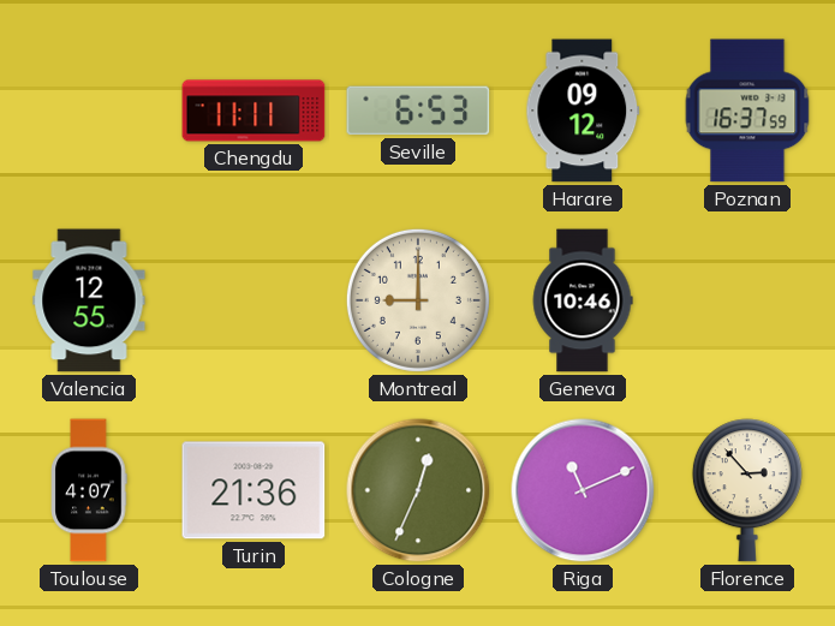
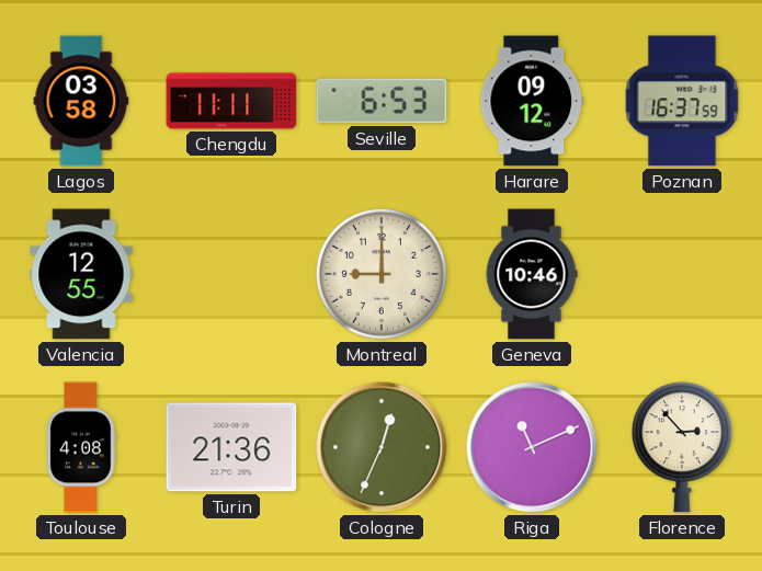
Lagos: none -> 03:58
Toulouse: 4:07 -> 4:08
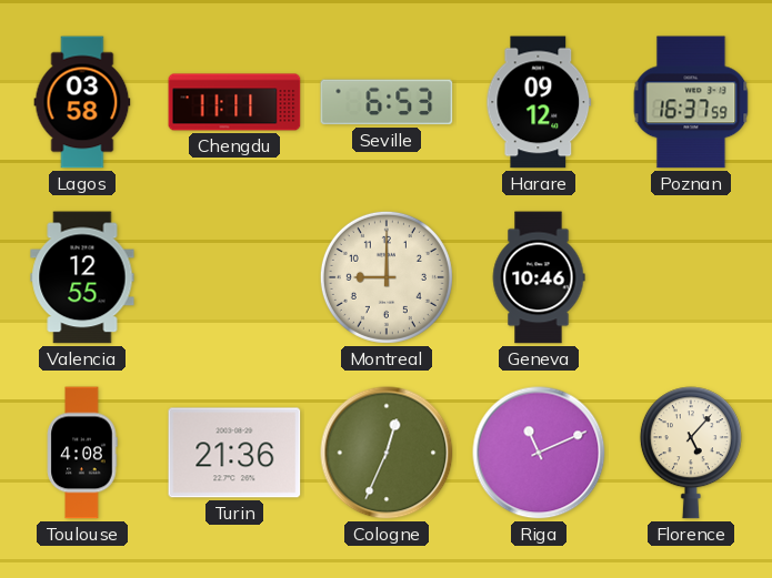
Florence: 2:53 -> 5:07
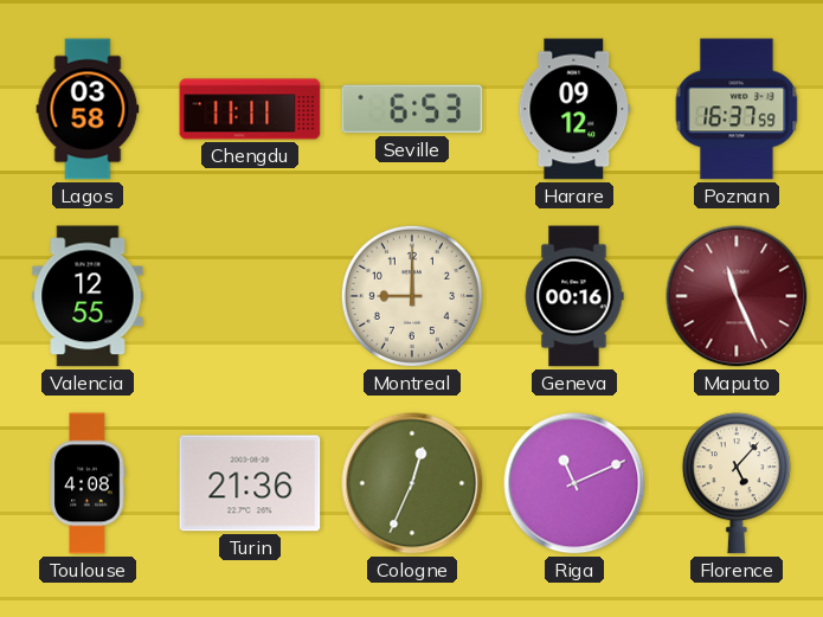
Geneva: 10:46 -> 00:16
Maputo: none -> 11:26
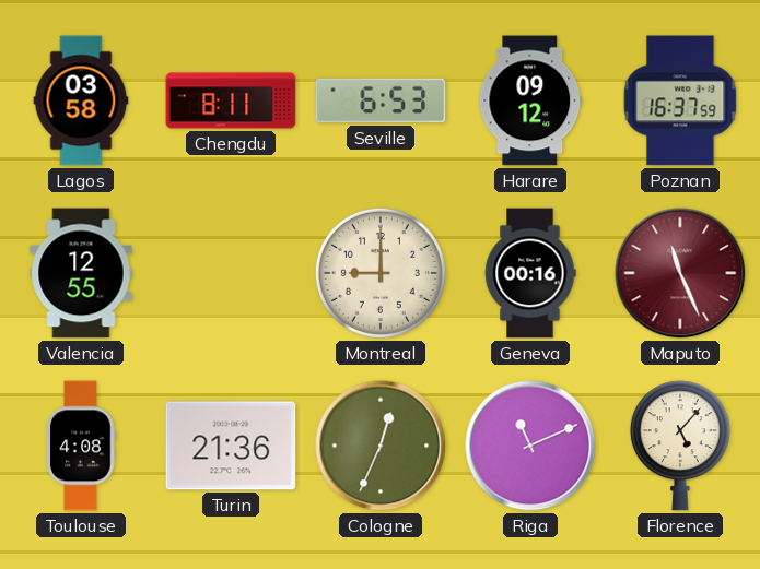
Chengdu: 11:11 -> 8:11
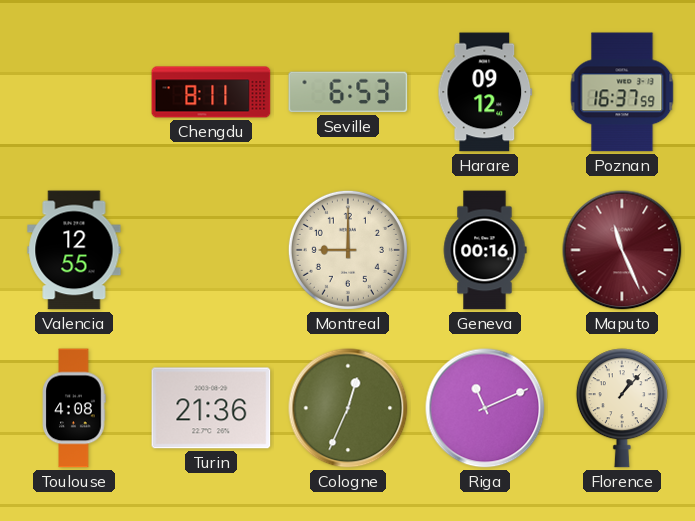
Lagos: 03:58 -> none
Florence: 5:07 -> 1:07
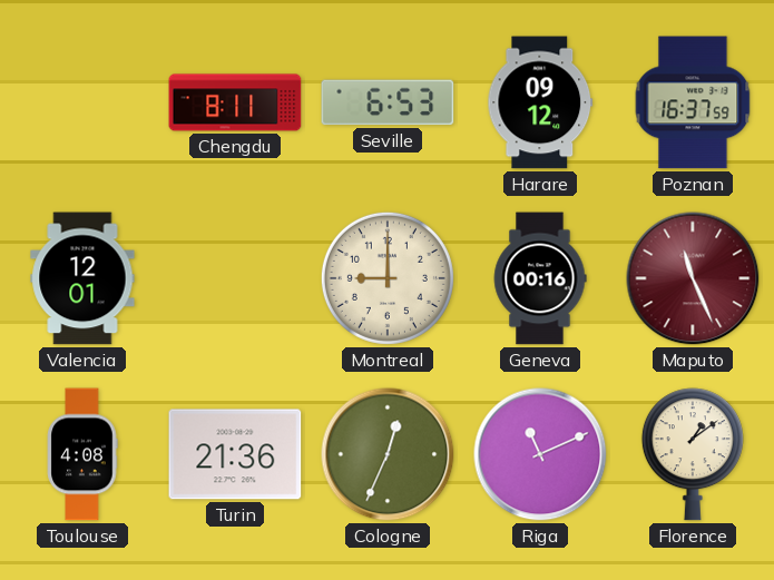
Valencia: 12:55 -> 12:01
Florence: 1:07 -> 1:09
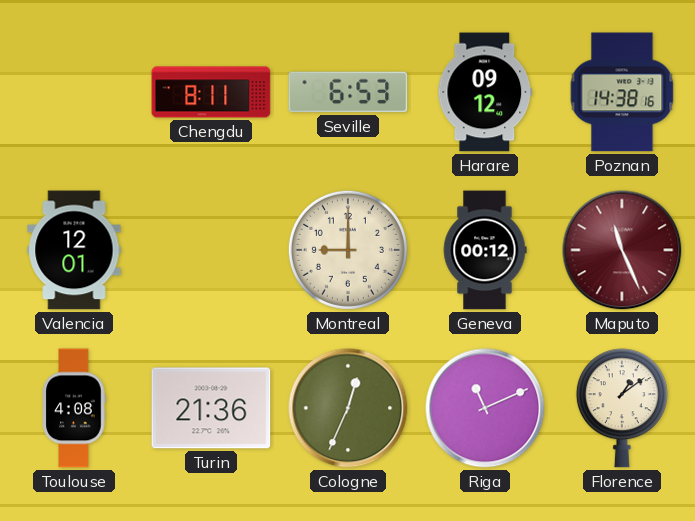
Poznan: 16:37 -> 14:38
Geneva: 00:16 -> 00:12
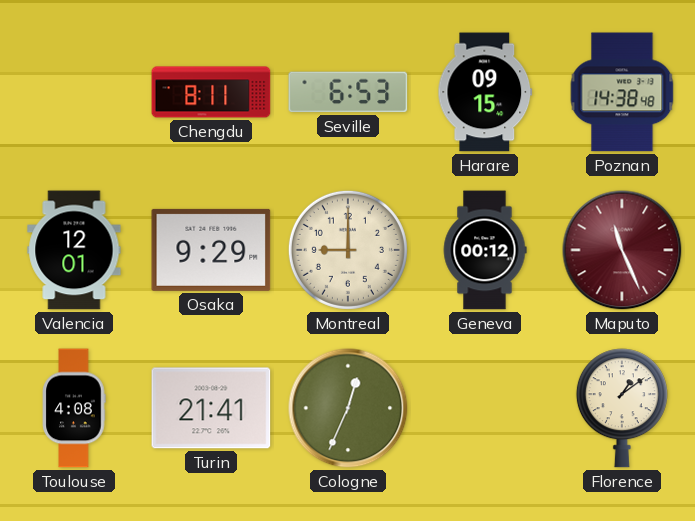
Harare: 09:12 -> 09:15
Poznan: 14:38:16 -> 14:38:48
Osaka: none -> 9:29
Turin: 21:36 -> 21:41
Riga: 11:11 -> none
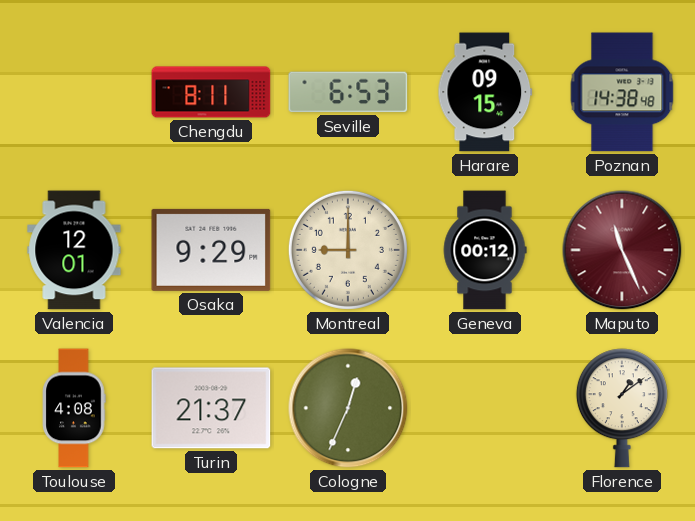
Turin: 21:41 -> 21:37
